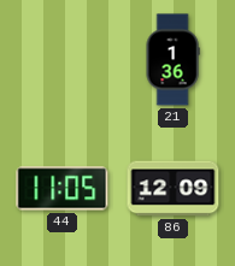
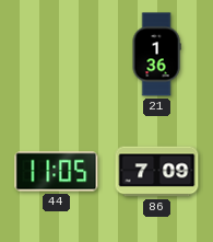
86: 12:09 -> 7:09
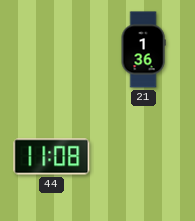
44: 11:05 -> 11:08
86: 7:09 -> none
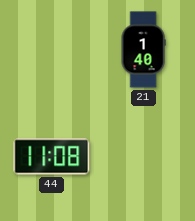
21: 1:36 -> 1:40
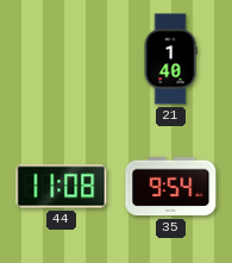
35: none -> 9:54
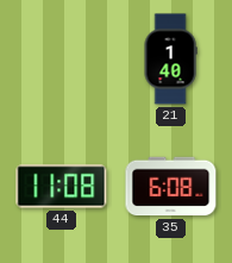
35: 9:54 -> 6:08
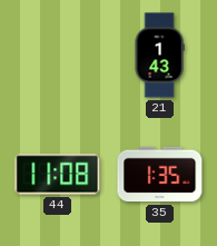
21: 1:40 -> 1:43
35: 6:08 -> 1:35
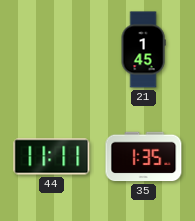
21: 1:43 -> 1:45
44: 11:08 -> 11:11
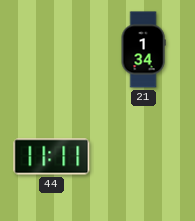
21: 1:45 -> 1:34
35: 1:35 -> none
